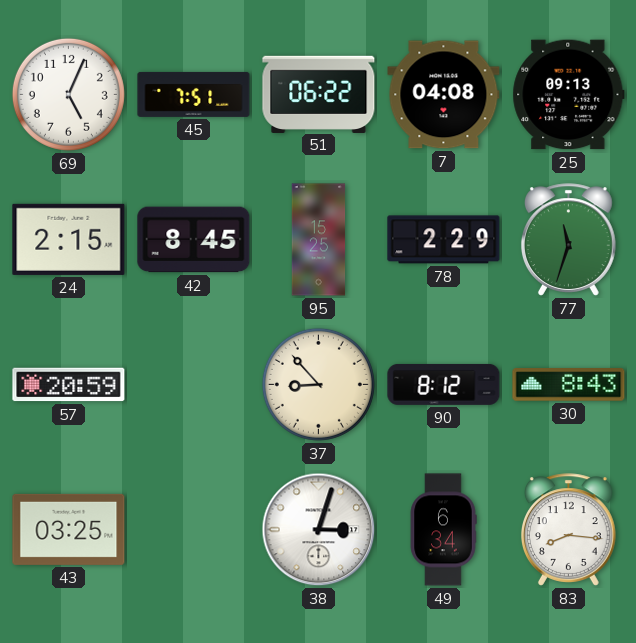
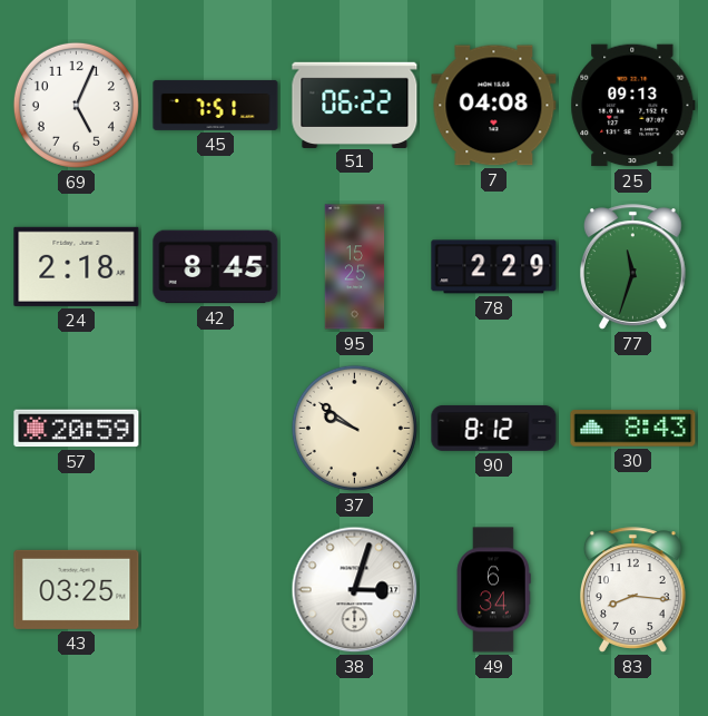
24: 2:15 -> 2:18
37: 8:53 -> 9:51
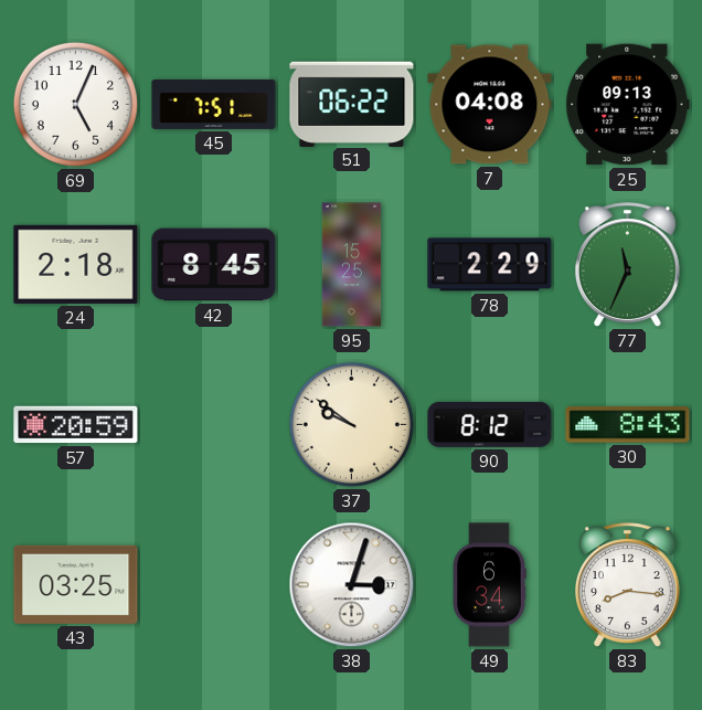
77: 11:33 -> 11:34
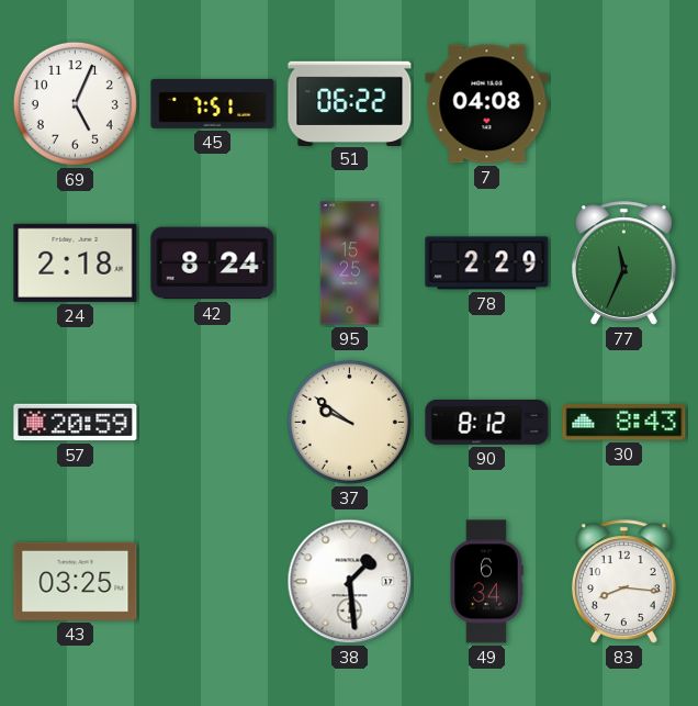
25: 09:13 -> none
42: 8:45 -> 8:24
38: 3:03 -> 1:29
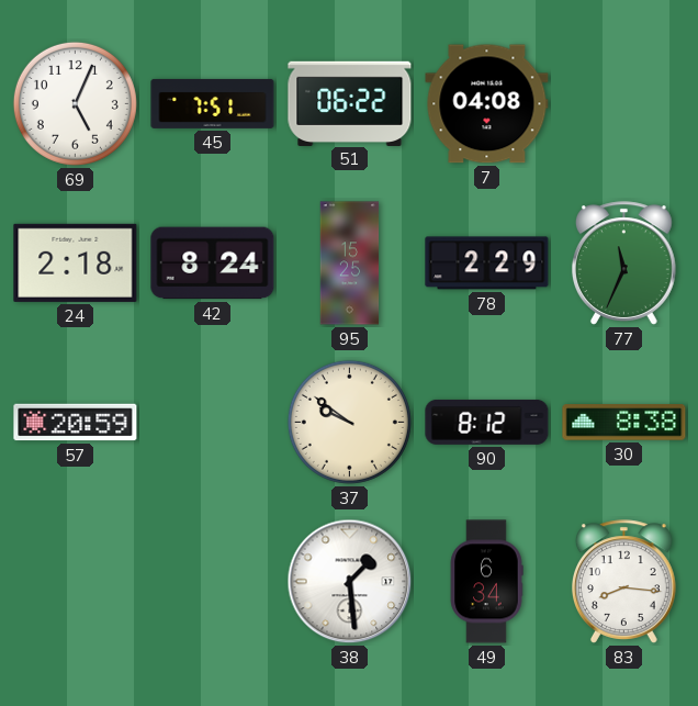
30: 8:43 -> 8:38
43: 03:25 -> none
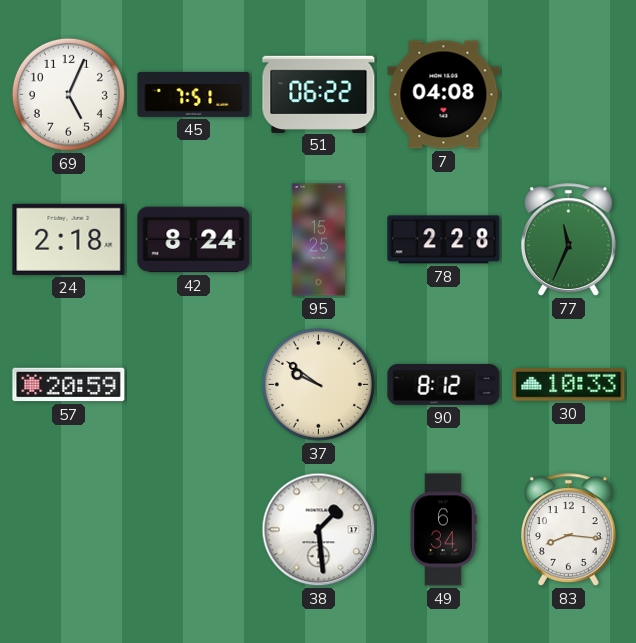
78: 2:29 -> 2:28
30: 8:38 -> 10:33
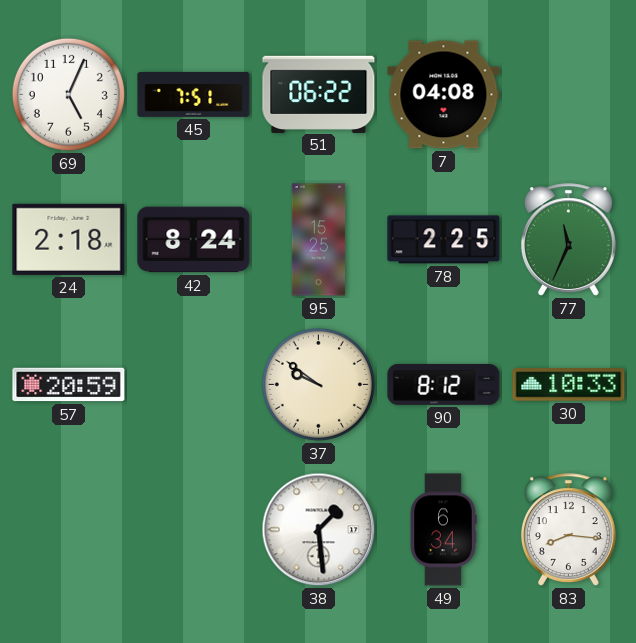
78: 2:28 -> 2:25
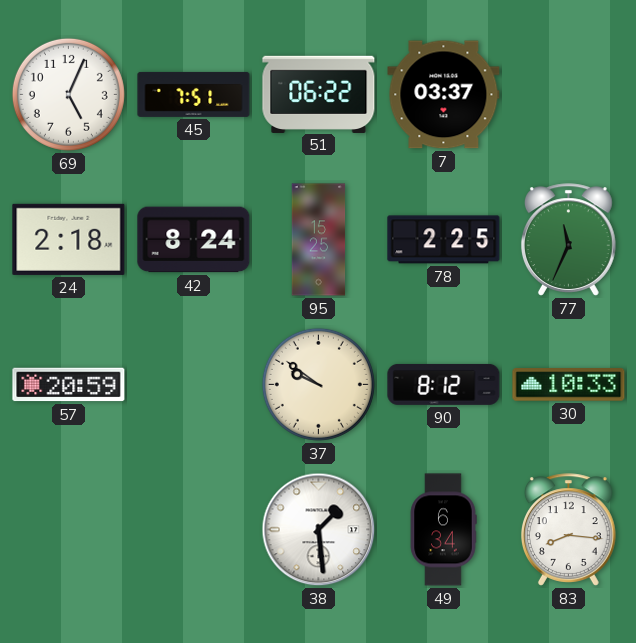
7: 04:08 -> 03:37
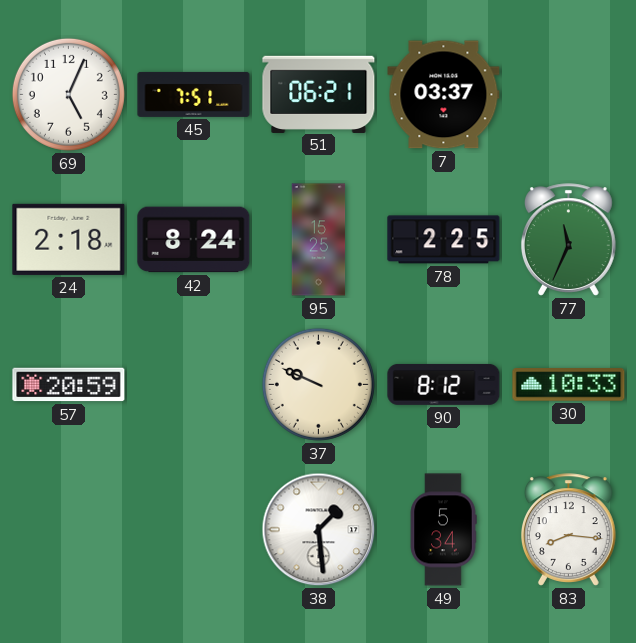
51: 06:22 -> 06:21
37: 9:51 -> 9:49
49: 6:34 -> 5:34
